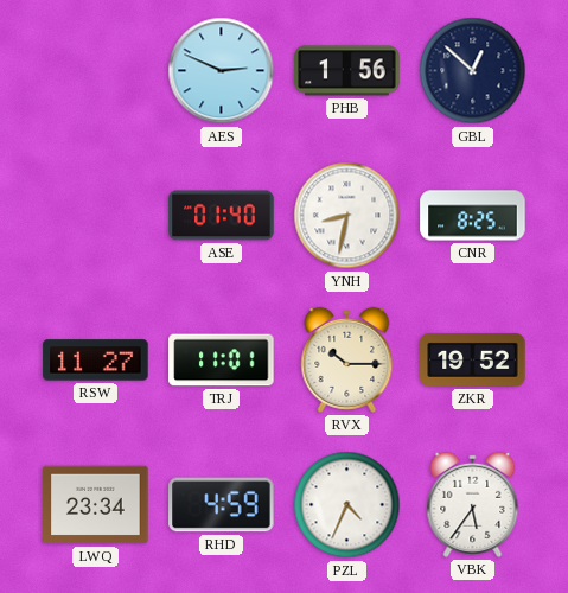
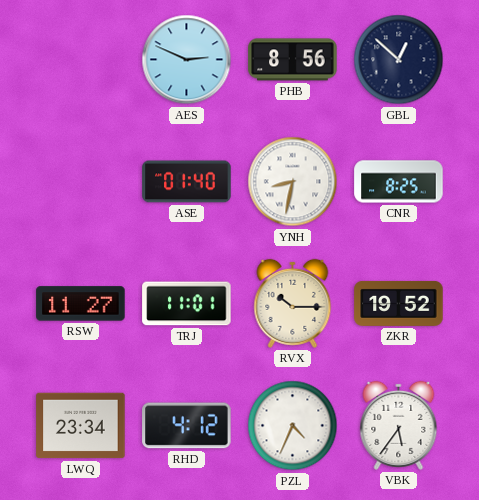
PHB: 1:56 -> 8:56
RHD: 4:59 -> 4:12
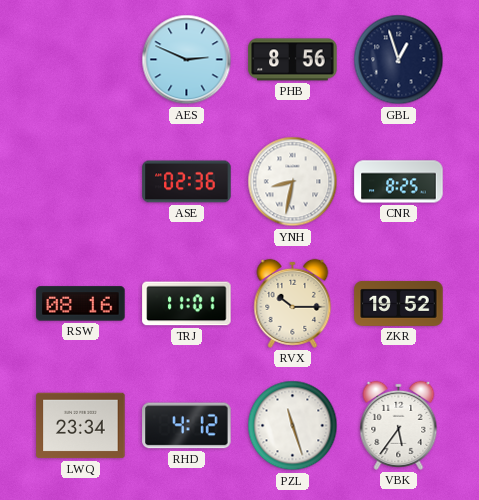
GBL: 12:52 -> 12:57
ASE: 01:40 -> 02:36
RSW: 11:27 -> 08:16
PZL: 4:34 -> 11:27
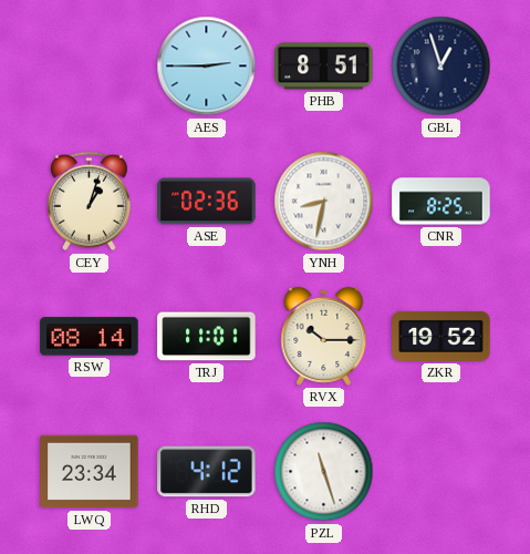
AES: 2:49 -> 2:45
PHB: 8:56 -> 8:51
CEY: none -> 1:03
RSW: 08:16 -> 08:14
VBK: 5:36 -> none
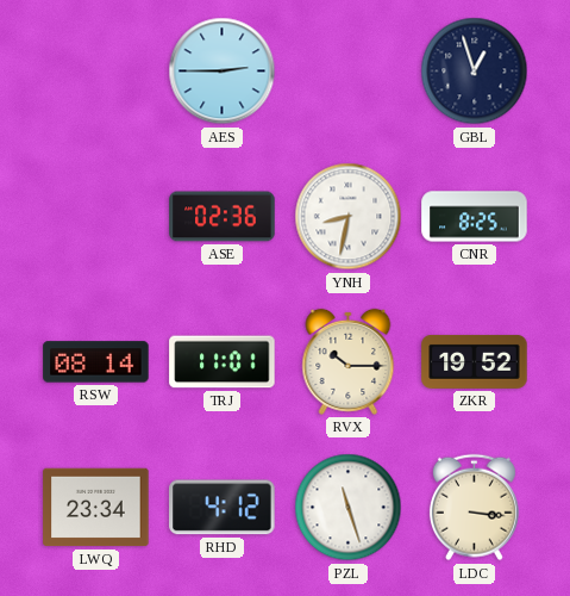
PHB: 8:51 -> none
CEY: 1:03 -> none
LDC: none -> 3:16
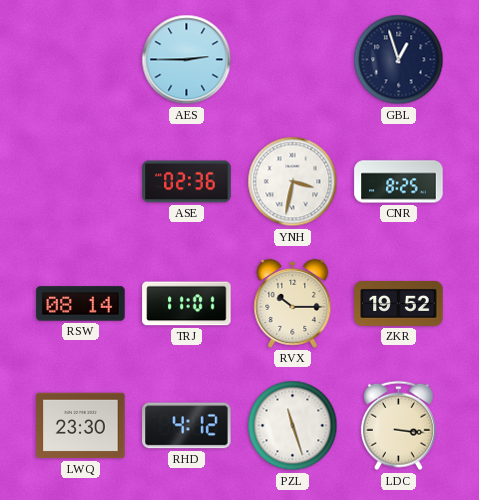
YNH: 8:32 -> 3:32
LWQ: 23:34 -> 23:30
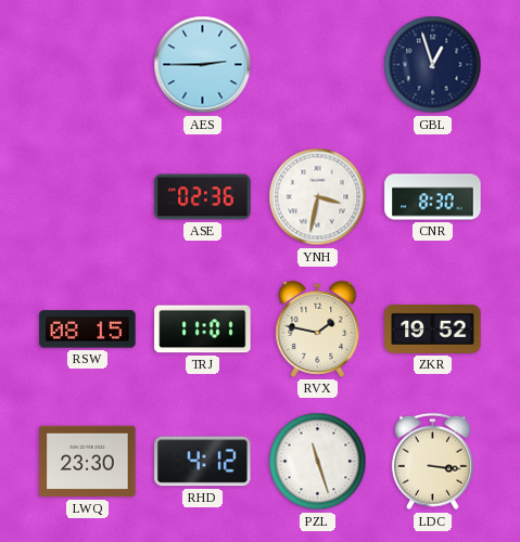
CNR: 8:25 -> 8:30
RSW: 08:14 -> 08:15
RVX: 10:15 -> 1:47
